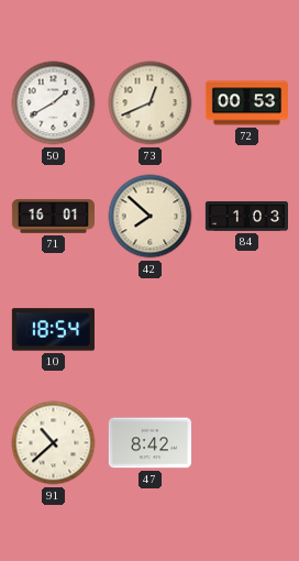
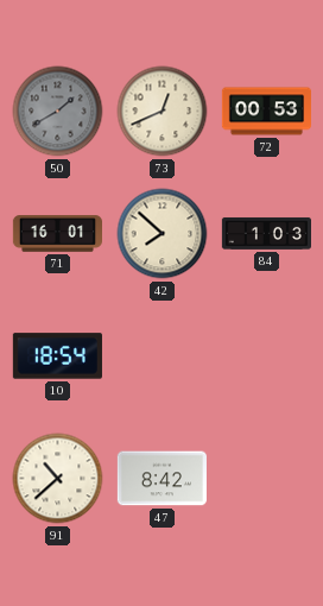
50 dial: white -> grey
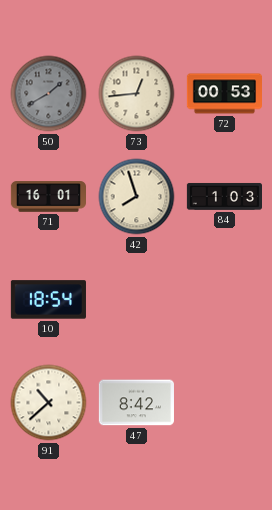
73: 12:41 -> 12:44
42: 7:52 -> 7:57
